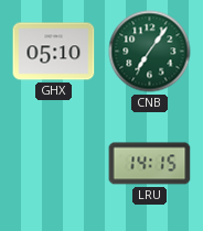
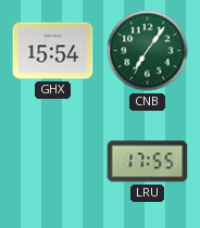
GHX: 05:10 -> 15:54
LRU: 14:15 -> 17:55
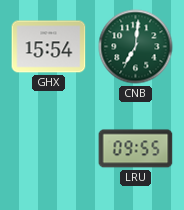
CNB: 7:06 -> 7:01
LRU: 17:55 -> 09:55
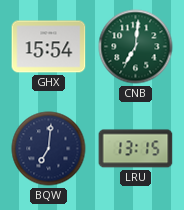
BQW: none -> 7:01
LRU: 09:55 -> 13:15
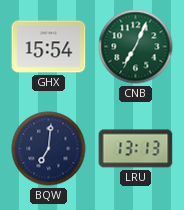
CNB: 7:01 -> 7:04
LRU: 13:15 -> 13:13
